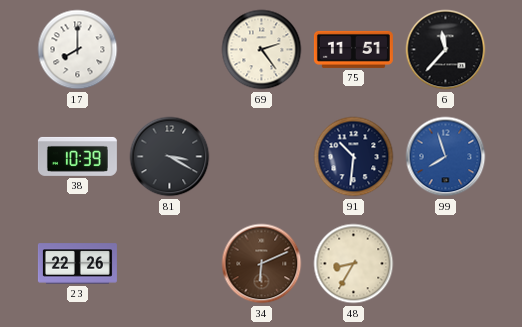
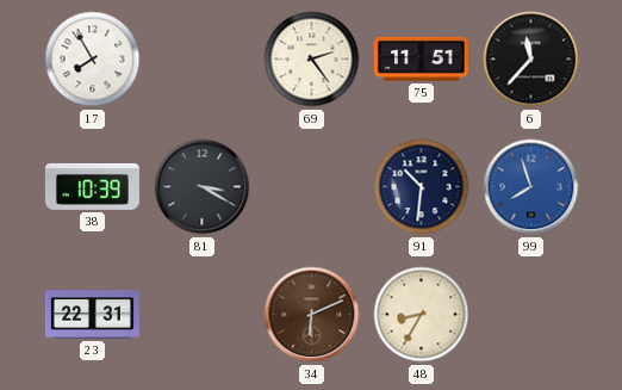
17: 8:00 -> 7:55
23: 22:26 -> 22:31
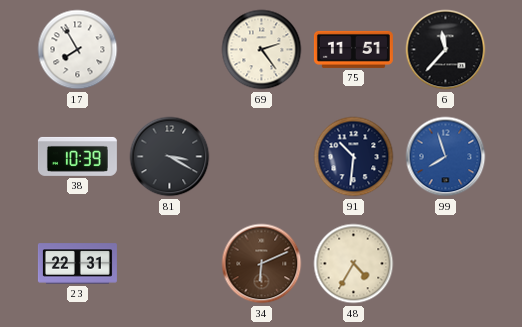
48: 8:35 -> 4:35
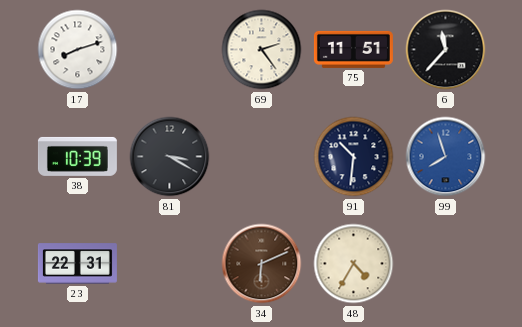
17: 7:55 -> 8:12
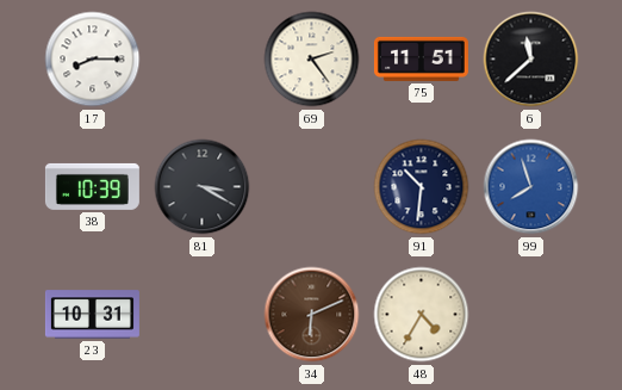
17: 8:12 -> 8:15
6: 11:37 -> 11:38
23: 22:31 -> 10:31
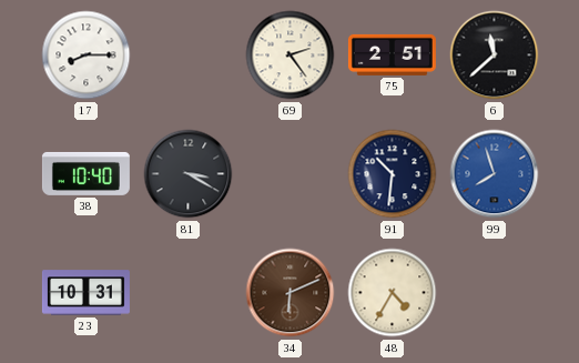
75: 11:51 -> 2:51
38: 10:39 -> 10:40
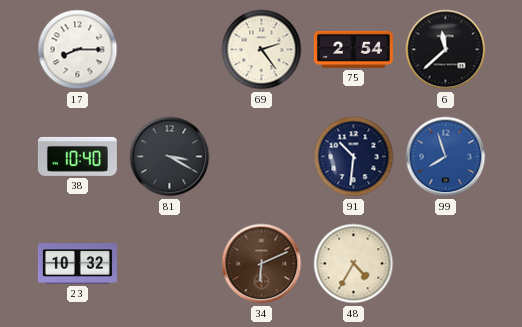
75: 2:51 -> 2:54
23: 10:31 -> 10:32
